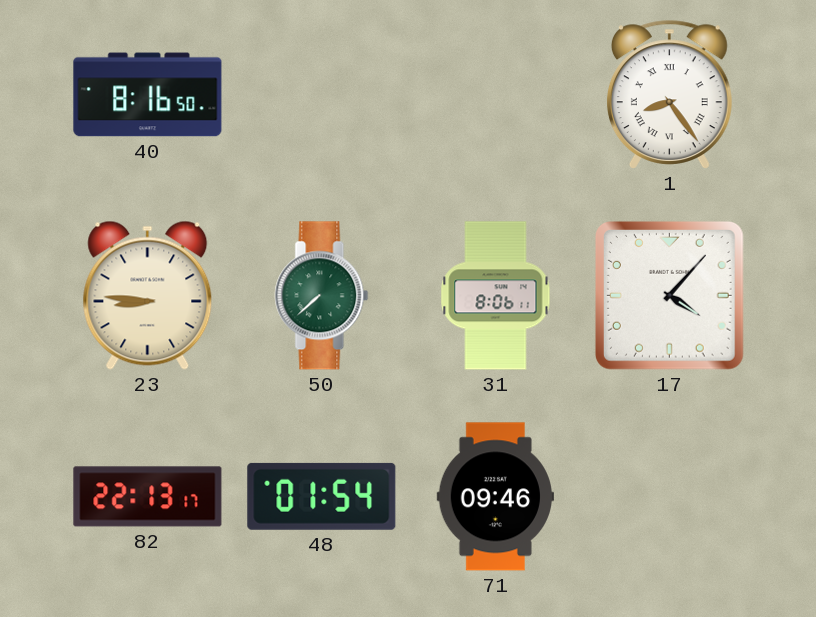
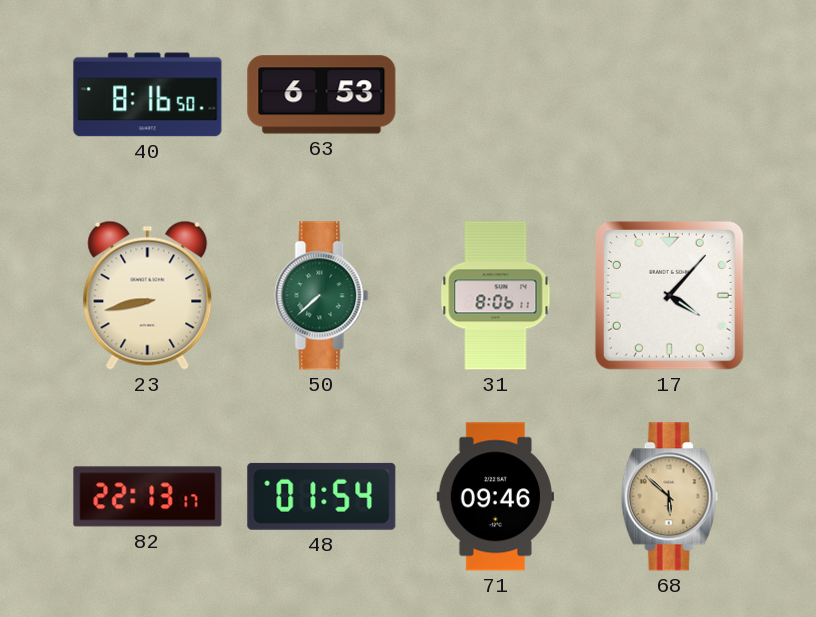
63: none -> 6:53
1: 8:24 -> none
23: 8:46 -> 8:43
68: none -> 5:52
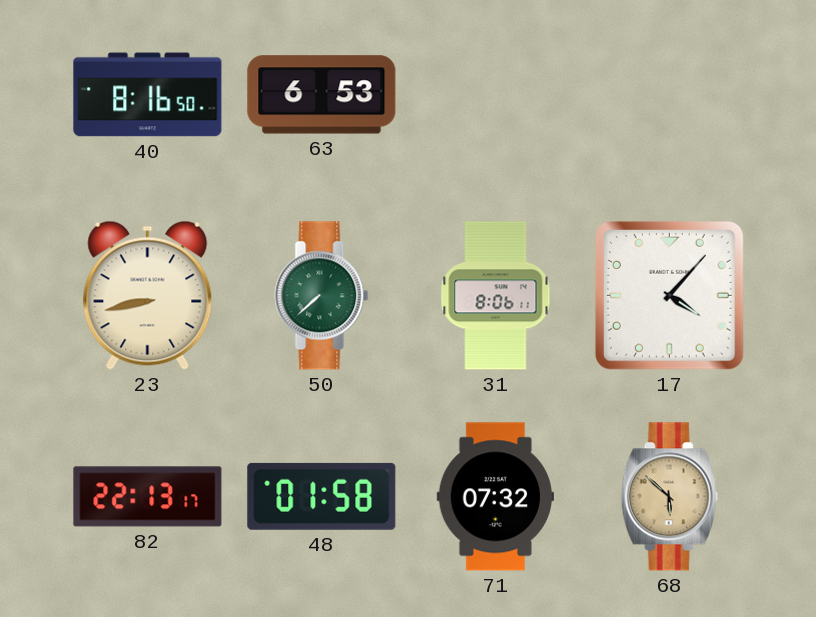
48: 01:54 -> 01:58
71: 09:46 -> 07:32
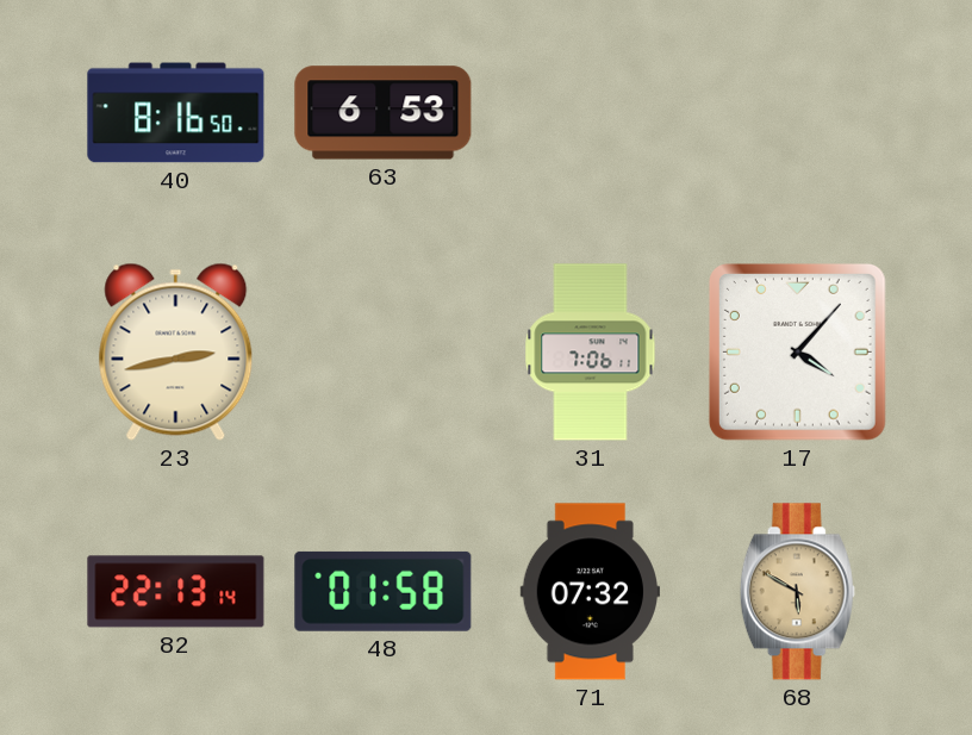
23: 8:43 -> 2:43
50: 7:38 -> none
31: 8:06 -> 7:06
82: 22:13:17 -> 22:13:14
68: 5:52 -> 5:50
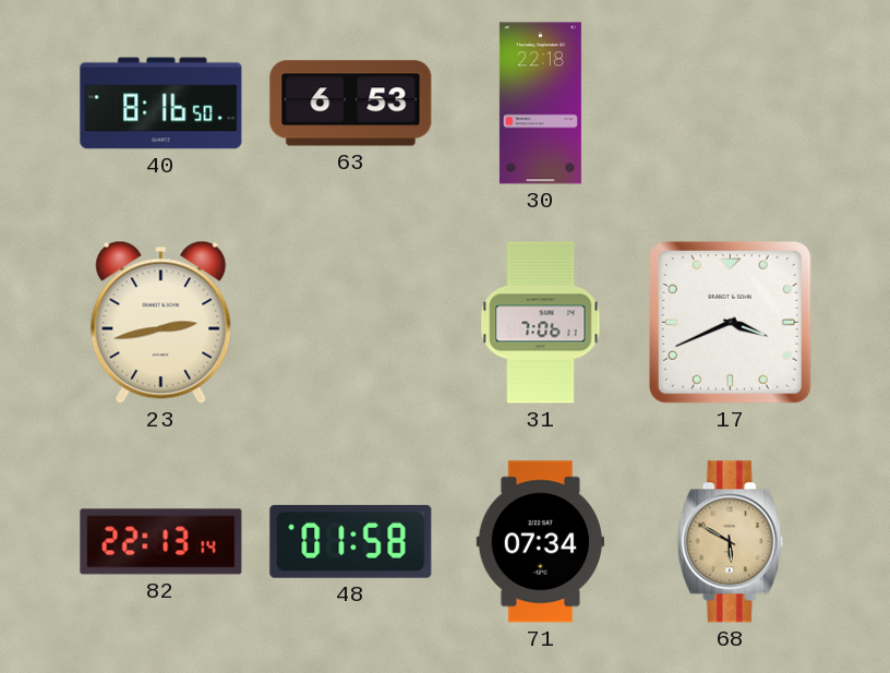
30: none -> 22:18
17: 4:07 -> 3:41
71: 07:32 -> 07:34
